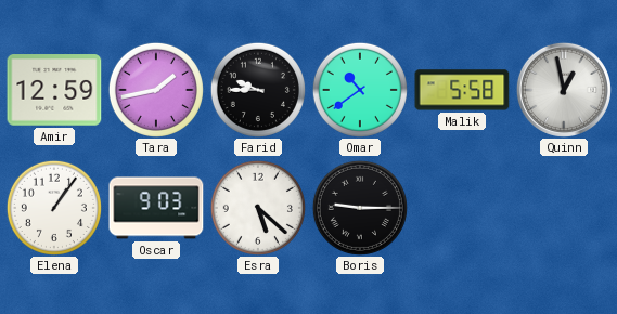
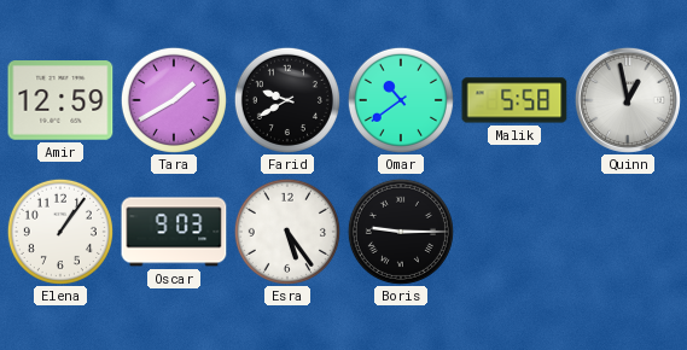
Tara: 1:43 -> 1:40
Farid: 9:45 -> 9:40
Esra: 5:22 -> 5:24
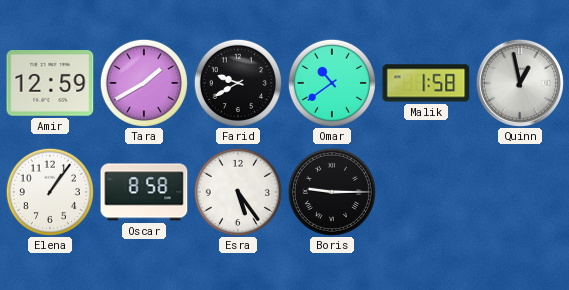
Malik: 5:58 -> 1:58
Oscar: 9:03 -> 8:58
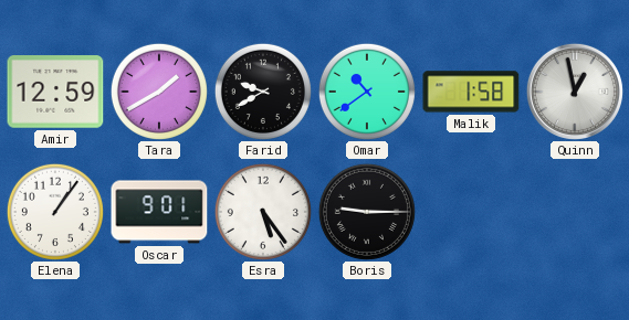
Oscar: 8:58 -> 9:01
